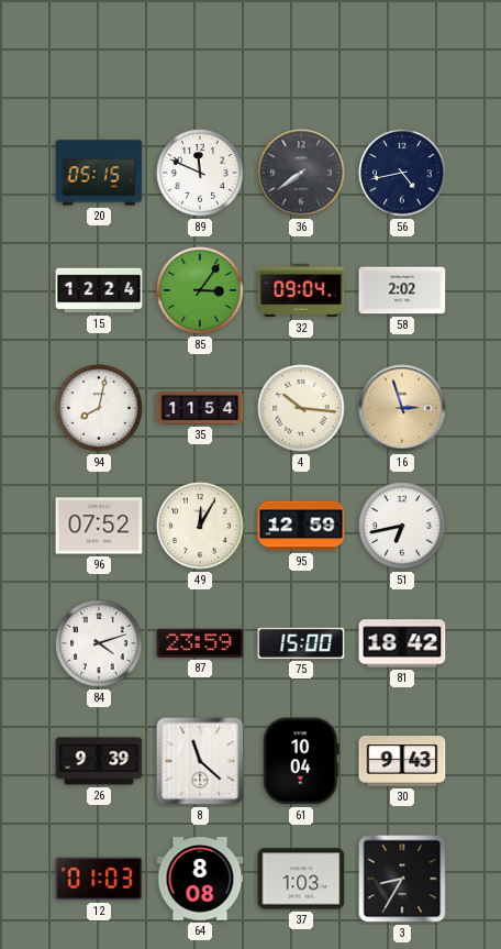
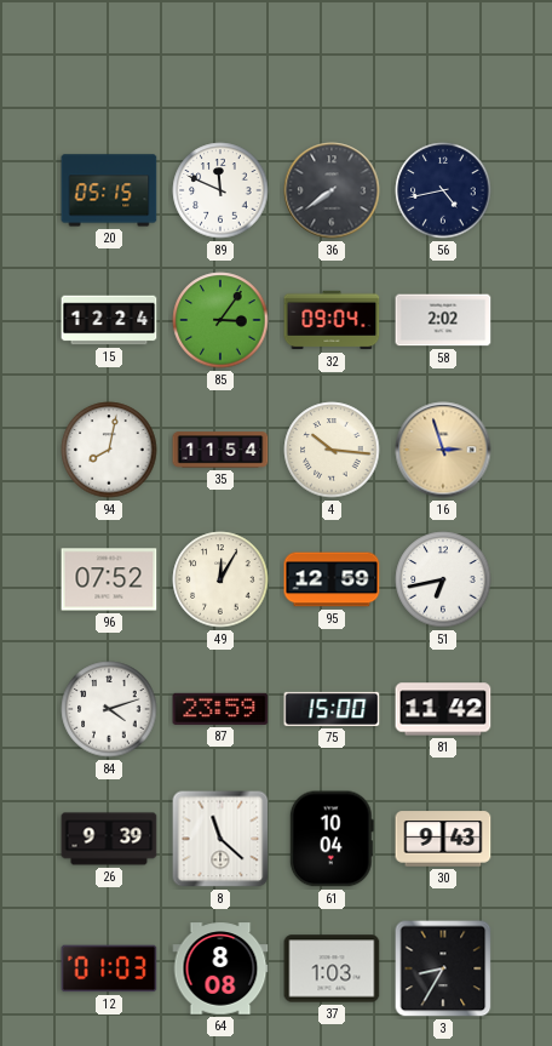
81: 18:42 -> 11:42
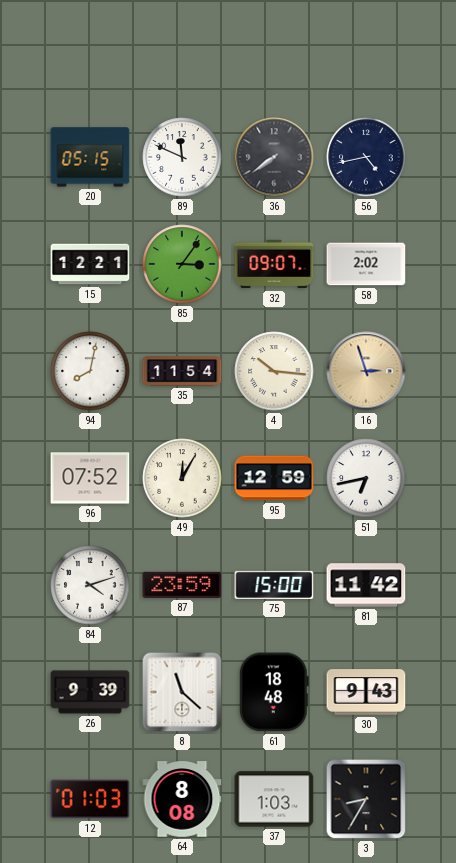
15: 12:24 -> 12:21
32: 09:04 -> 09:07
61: 10:04 -> 18:48
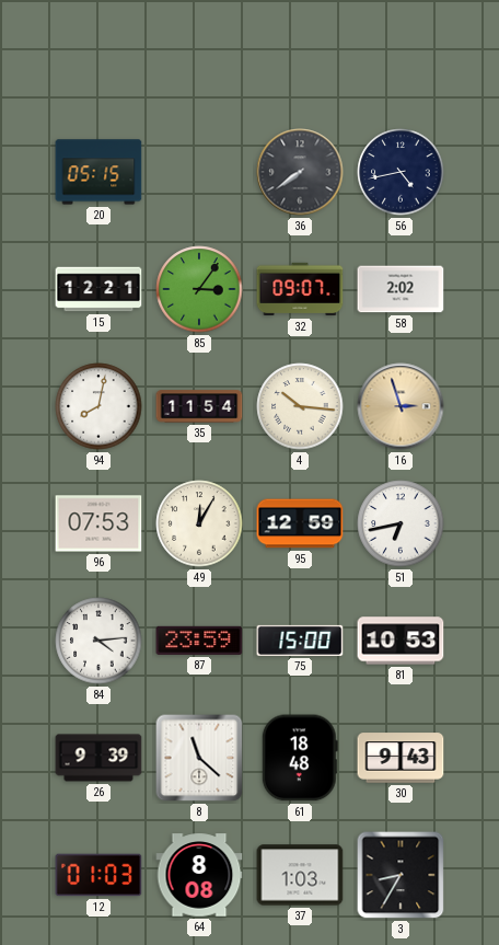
89: 11:49 -> none
96: 07:52 -> 07:53
84: 4:12 -> 4:14
81: 11:42 -> 10:53
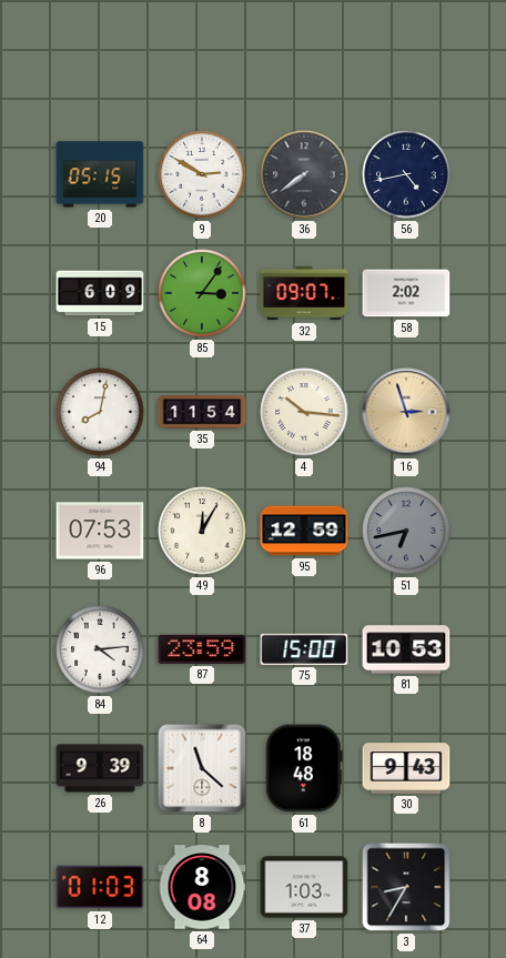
9: none -> 2:50
15: 12:21 -> 6:09
51 dial: white -> grey
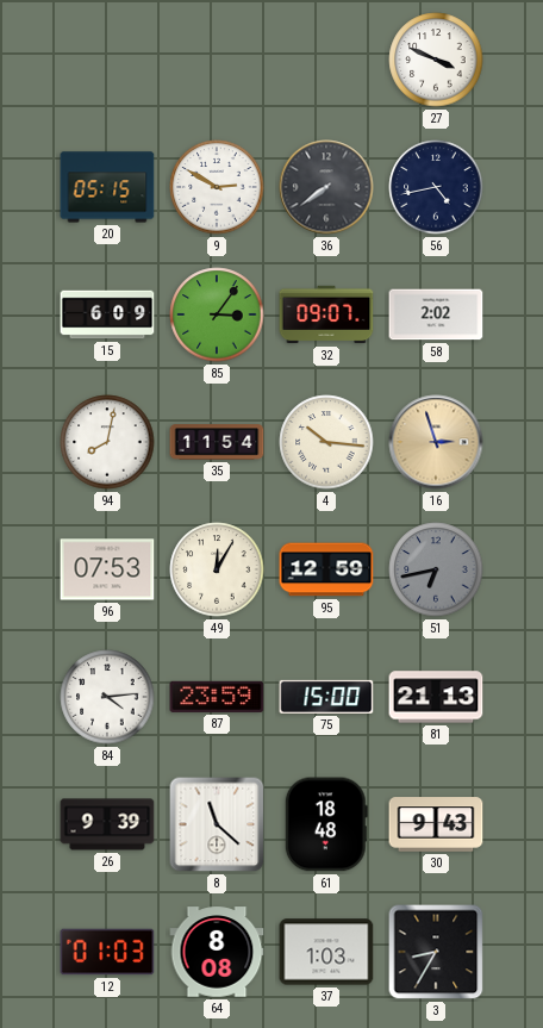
27: none -> 3:49
81: 10:53 -> 21:13
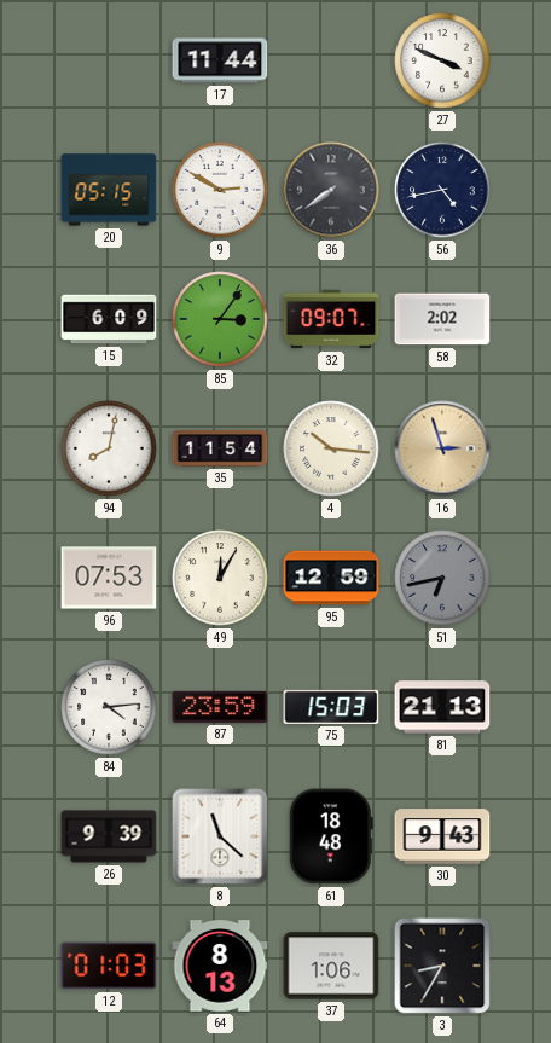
17: none -> 11:44
75: 15:00 -> 15:03
64: 8:08 -> 8:13
37: 1:03 -> 1:06
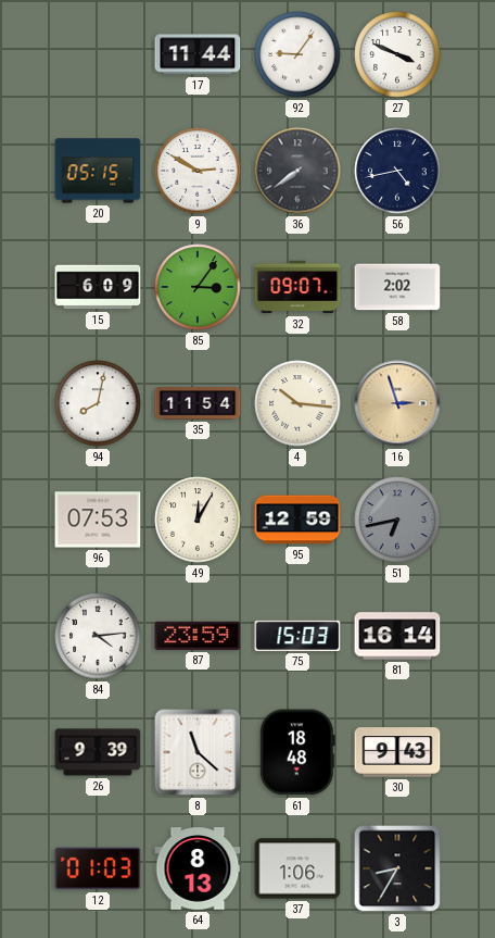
92: none -> 9:06
81: 21:13 -> 16:14
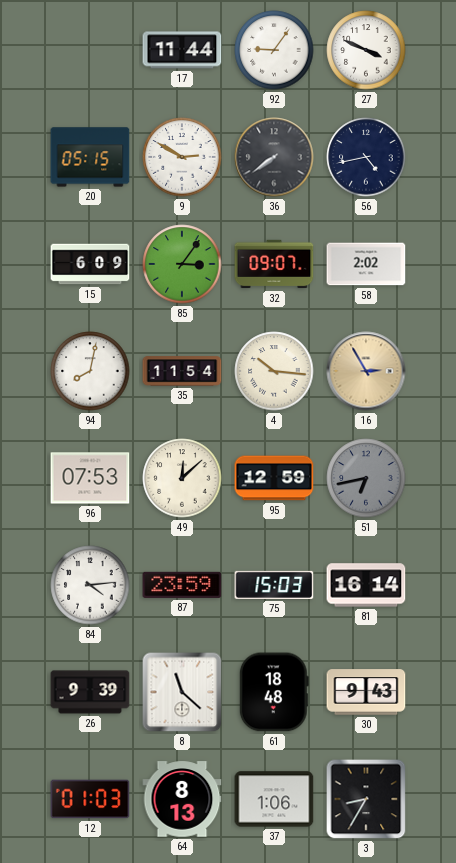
16: 2:57 -> 2:55
49: 12:05 -> 12:08
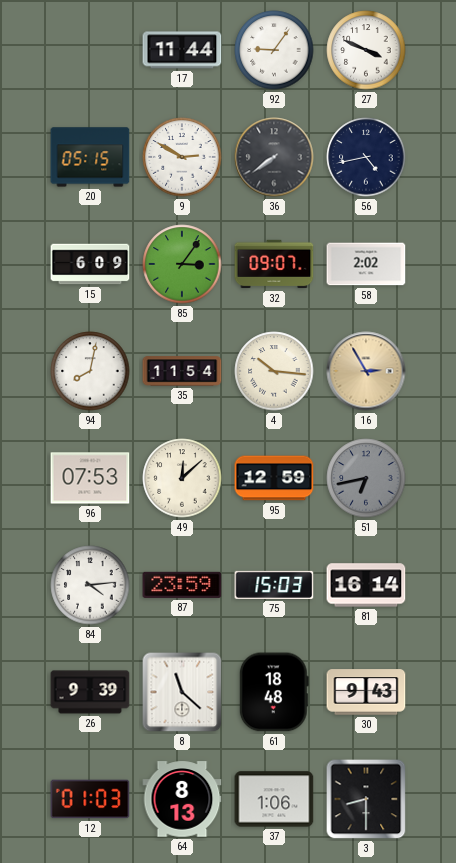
3: 8:35 -> 8:30
